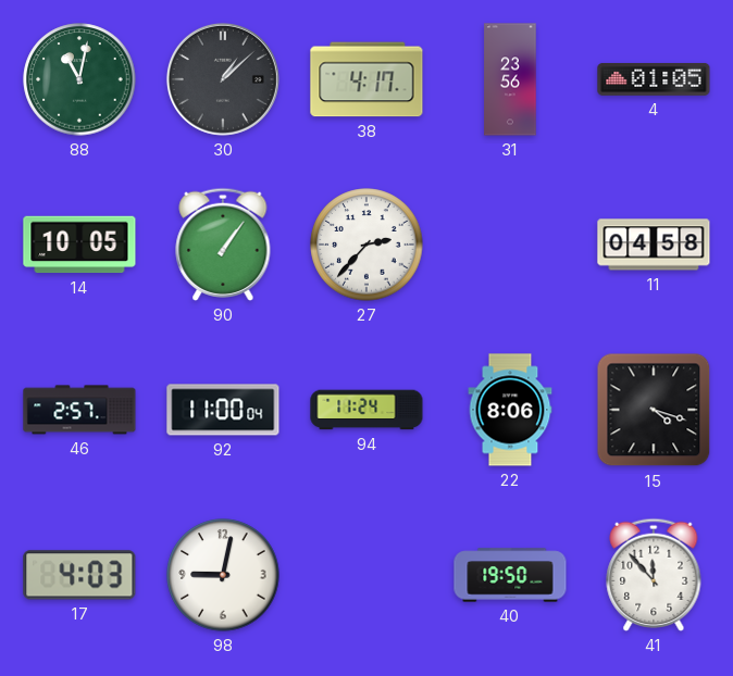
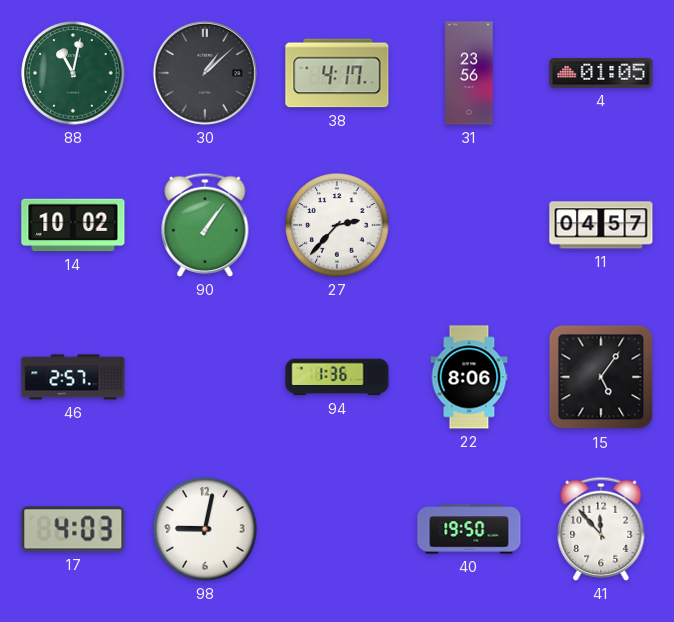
14: 10:05 -> 10:02
11: 04:58 -> 04:57
92: 11:00 -> none
94: 11:24 -> 1:36
15: 4:18 -> 5:06
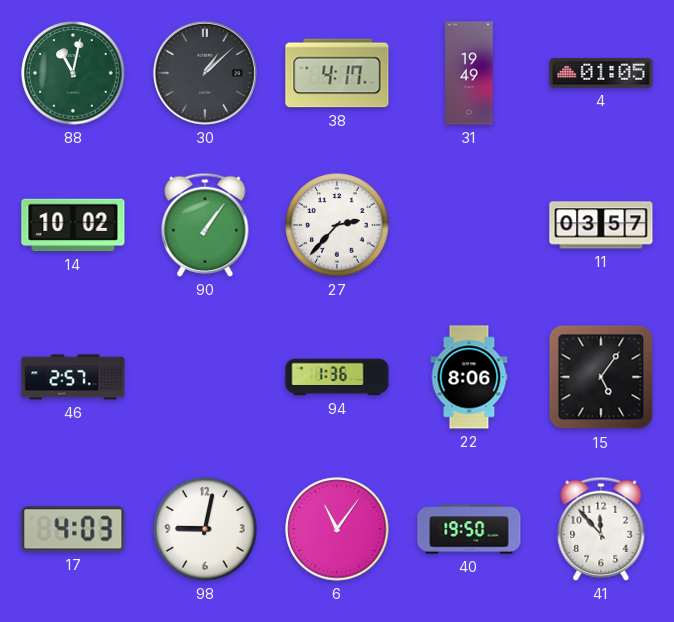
31: 23:56 -> 19:49
11: 04:57 -> 03:57
6: none -> 11:06
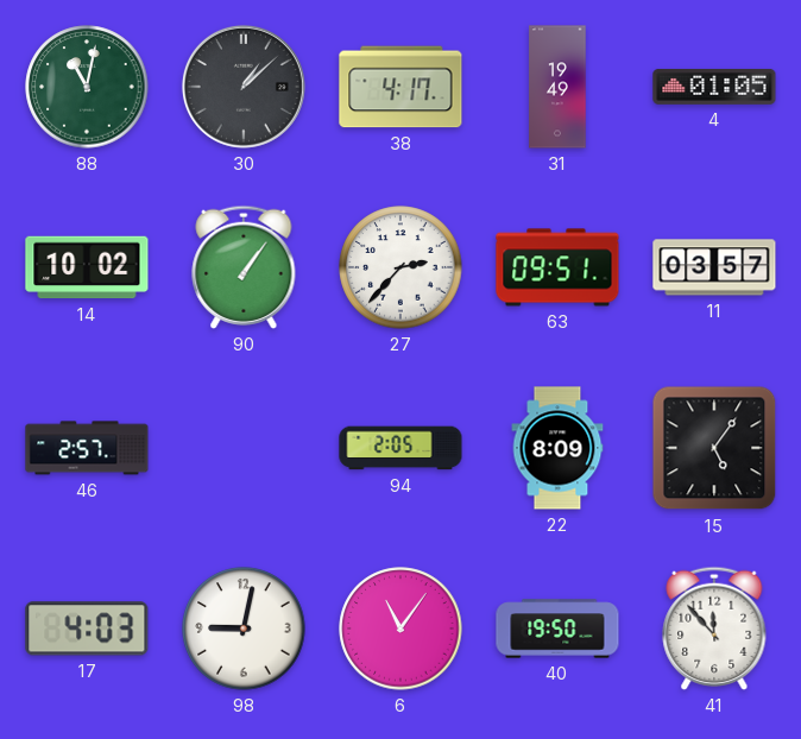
63: none -> 09:51
94: 1:36 -> 2:05
22: 8:06 -> 8:09
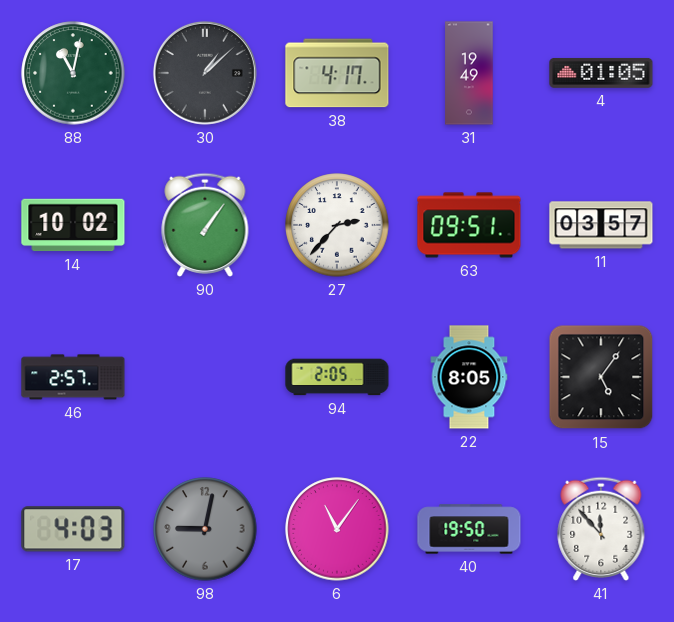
22: 8:09 -> 8:05
98 dial: white -> grey
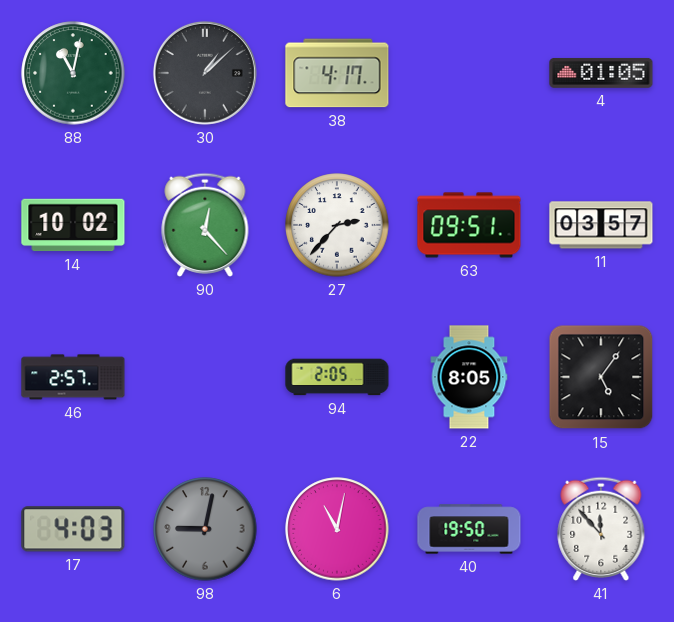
31: 19:49 -> none
90: 1:06 -> 12:23
6: 11:06 -> 11:02
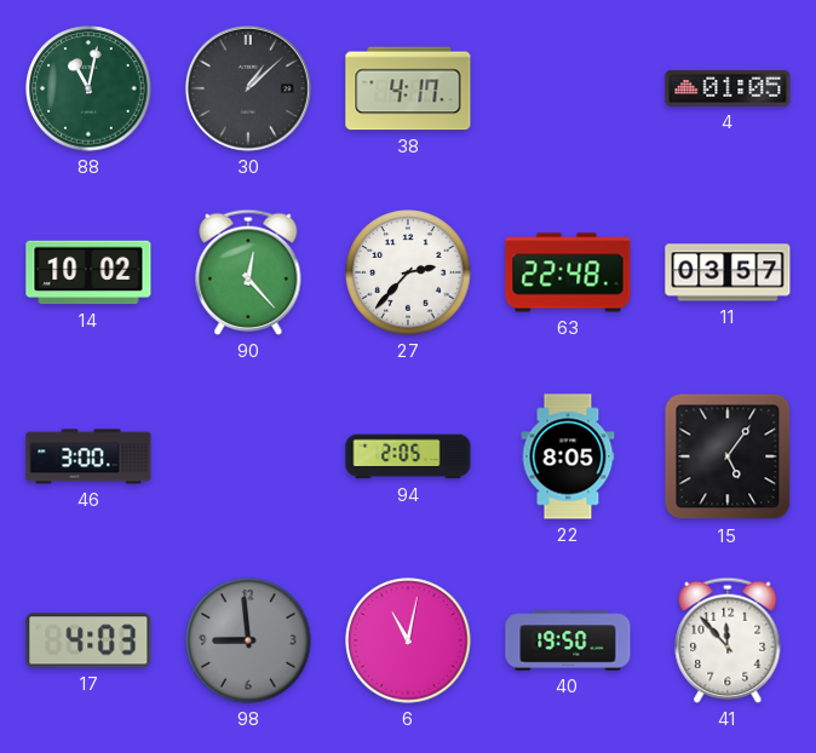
63: 09:51 -> 22:48
46: 2:57 -> 3:00
98: 9:02 -> 8:59
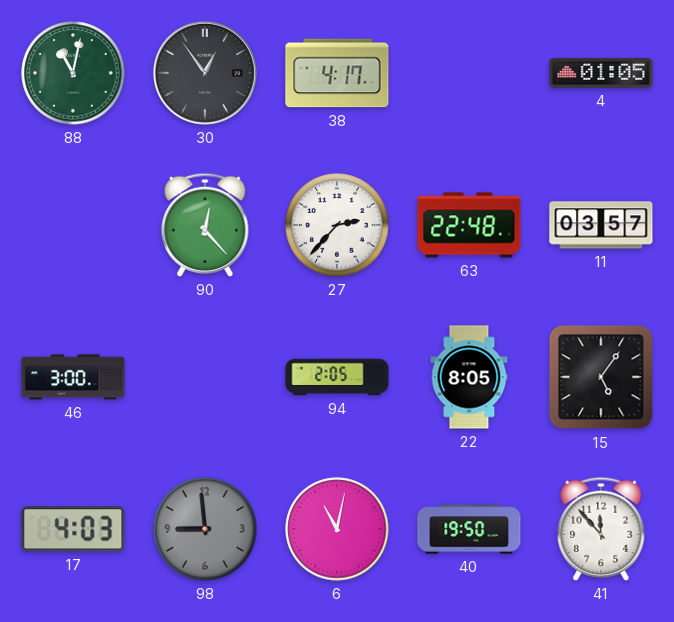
30: 1:08 -> 12:54
14: 10:02 -> none
